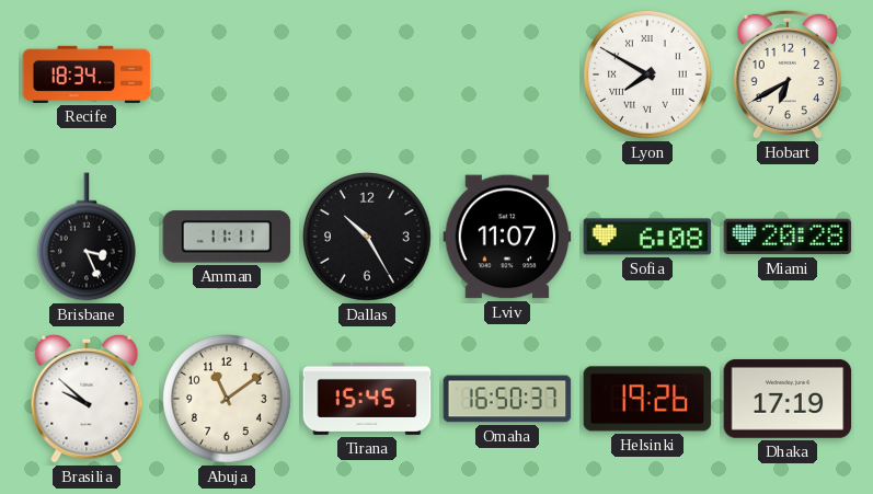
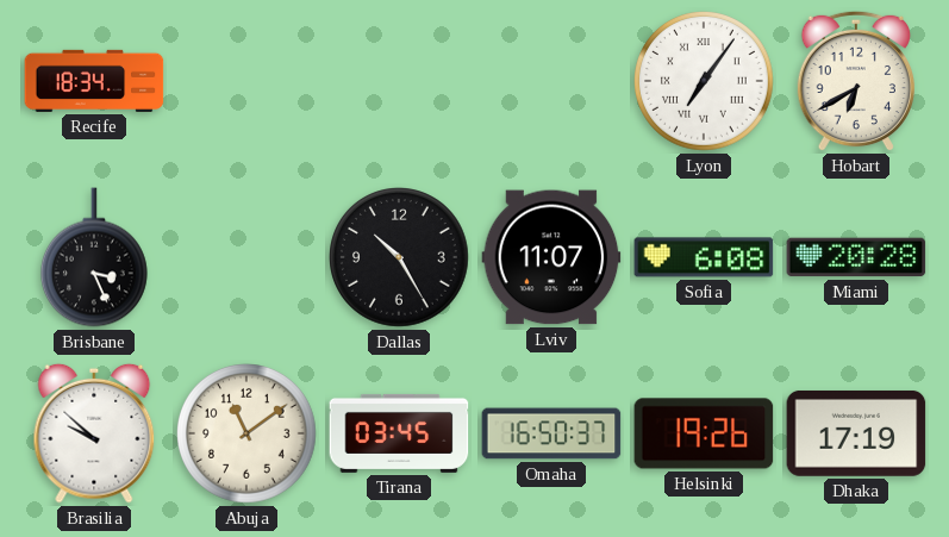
Lyon: 7:50 -> 7:06
Amman: 11:11 -> none
Tirana: 15:45 -> 03:45
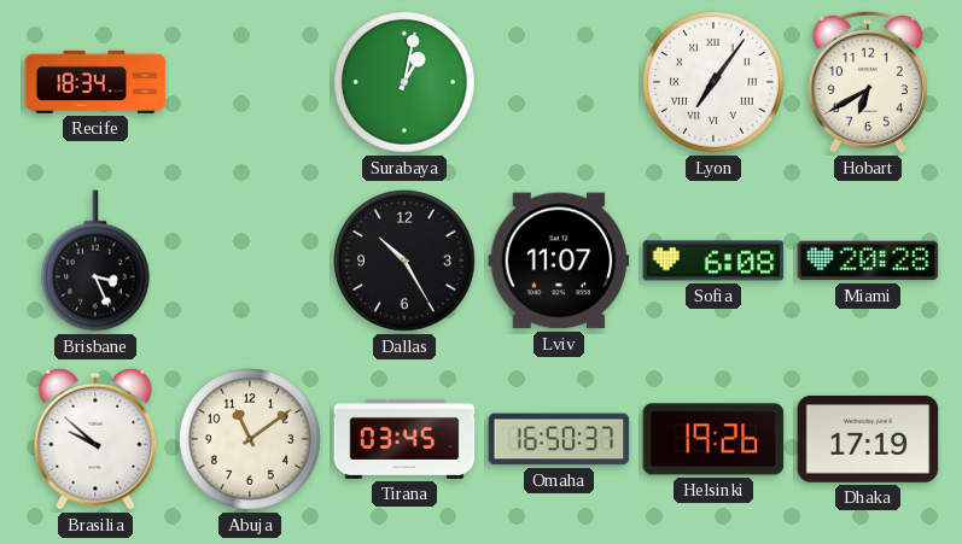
Surabaya: none -> 1:02
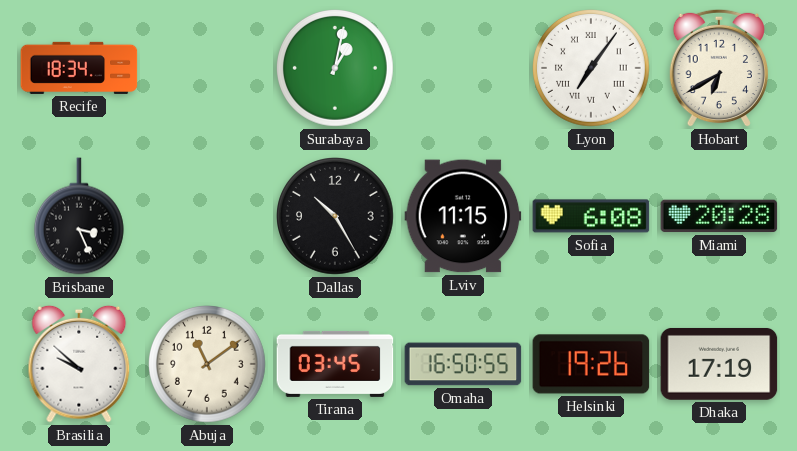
Lviv: 11:07 -> 11:15
Omaha: 16:50:37 -> 16:50:55
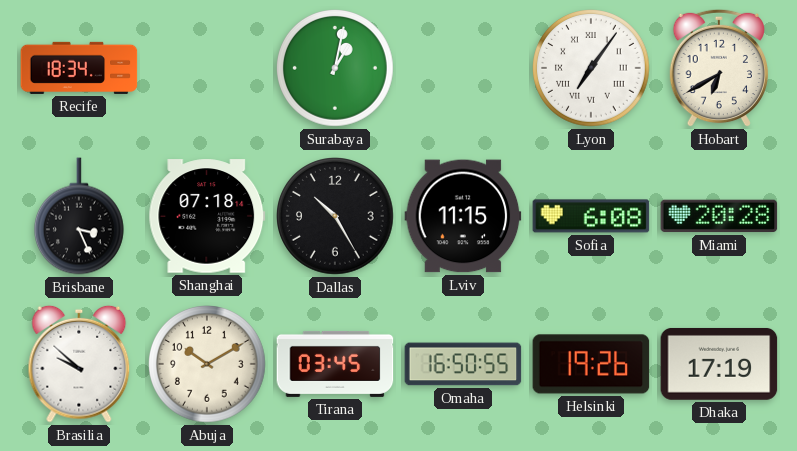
Shanghai: none -> 07:18
Abuja: 11:09 -> 10:10
